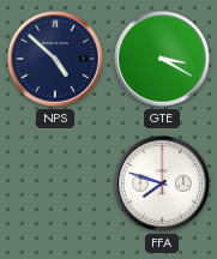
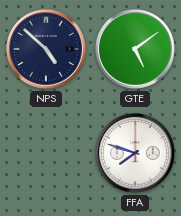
GTE: 3:20 -> 5:09
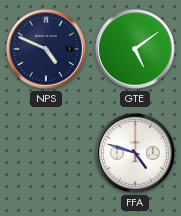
NPS: 4:52 -> 4:49
FFA: 7:48 -> 4:48
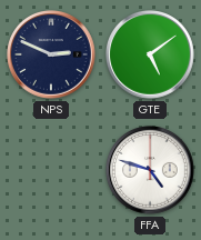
NPS: 4:49 -> 2:49
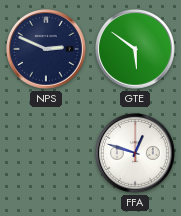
GTE: 5:09 -> 5:51
FFA: 4:48 -> 12:48
